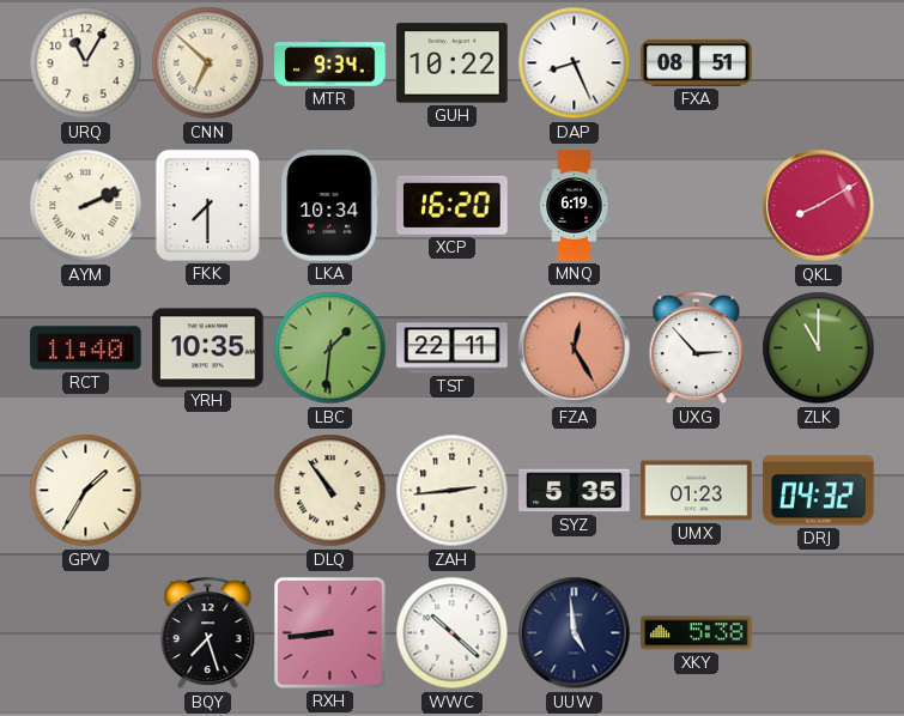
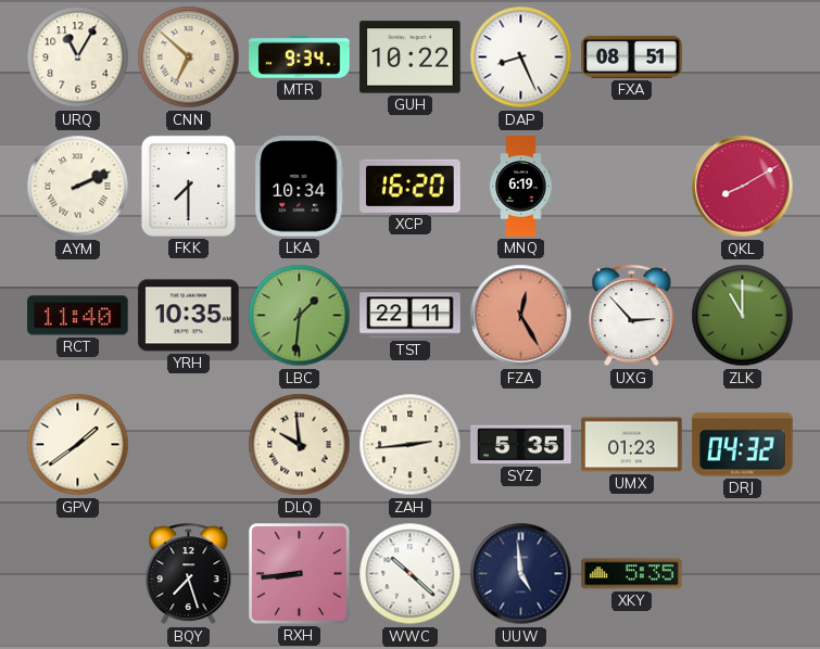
GPV: 1:35 -> 1:39
DLQ: 10:54 -> 9:59
XKY: 5:38 -> 5:35
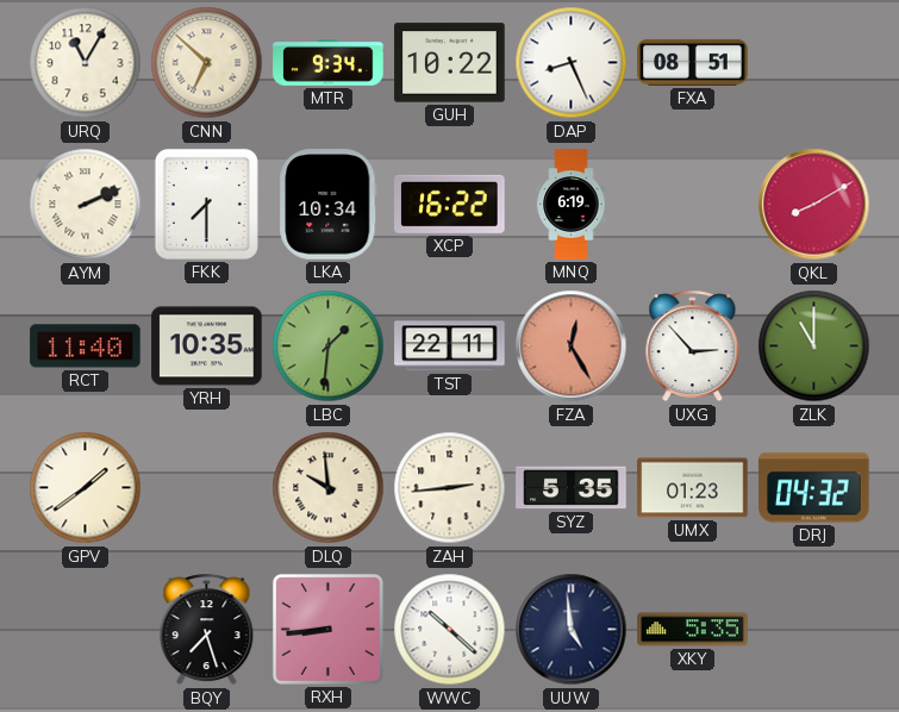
XCP: 16:20 -> 16:22
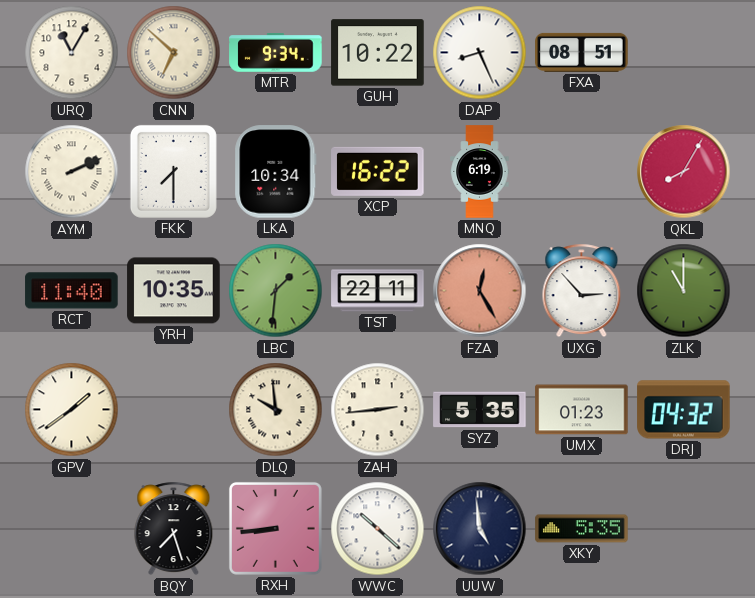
QKL: 8:10 -> 8:05
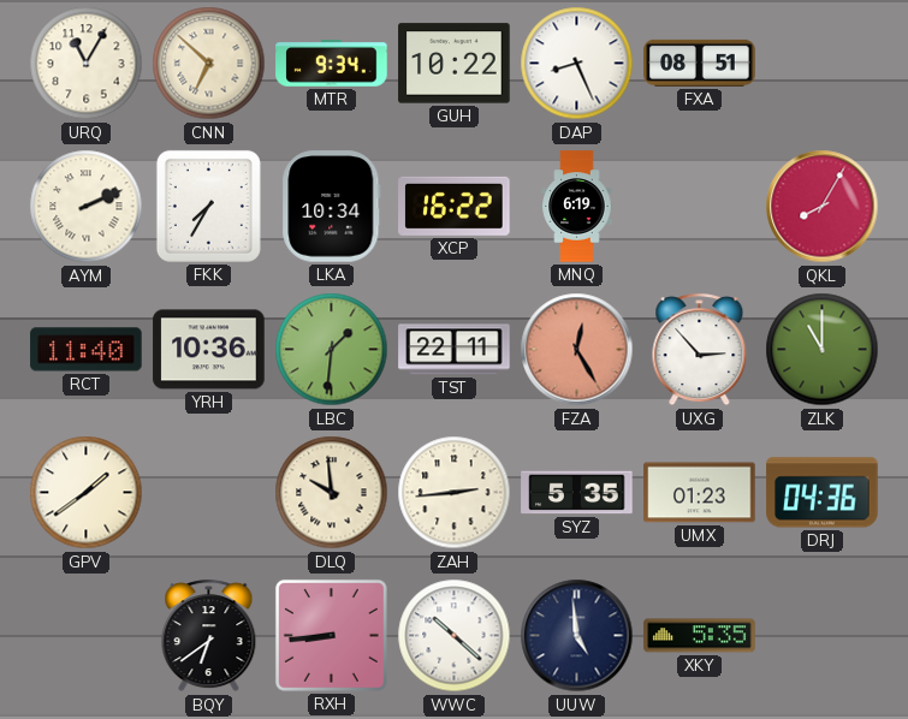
FKK: 7:30 -> 7:35
YRH: 10:35 -> 10:36
DRJ: 04:32 -> 04:36
BQY: 7:27 -> 6:39
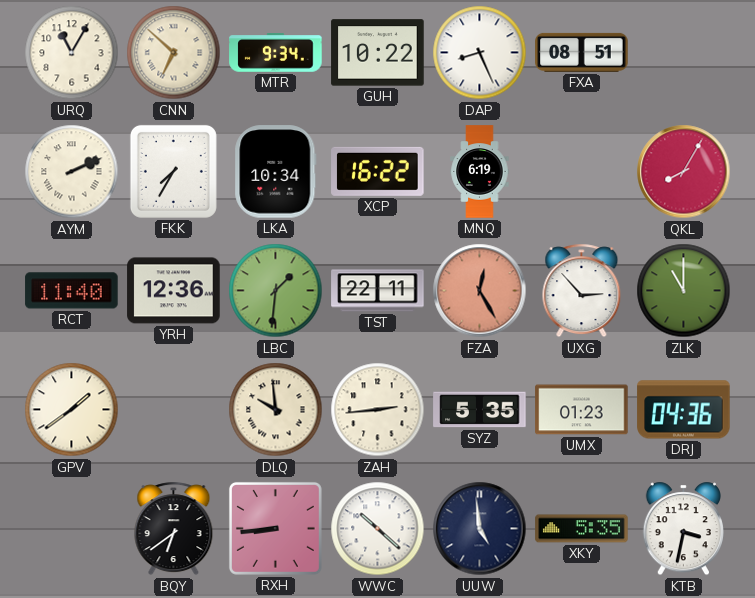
YRH: 10:36 -> 12:36
KTB: none -> 3:32
